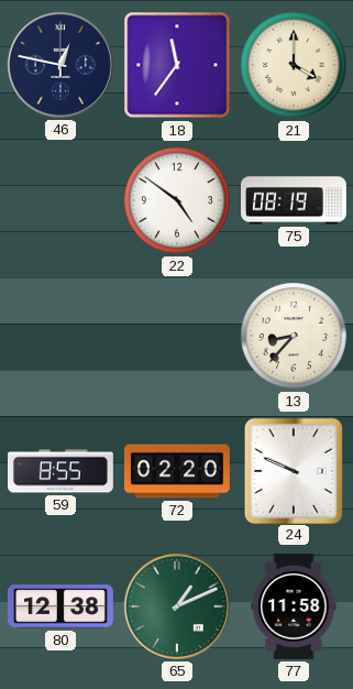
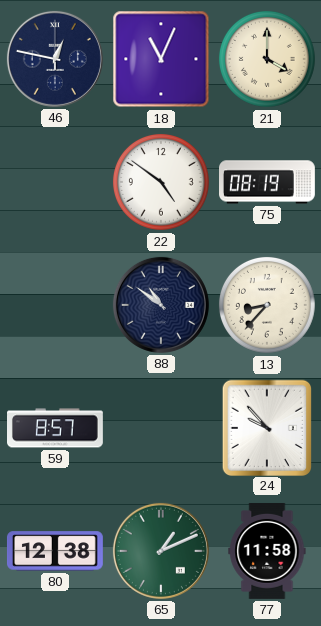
18: 11:36 -> 11:04
88: none -> 10:51
59: 8:55 -> 8:57
72: 02:20 -> none
24: 9:49 -> 9:53
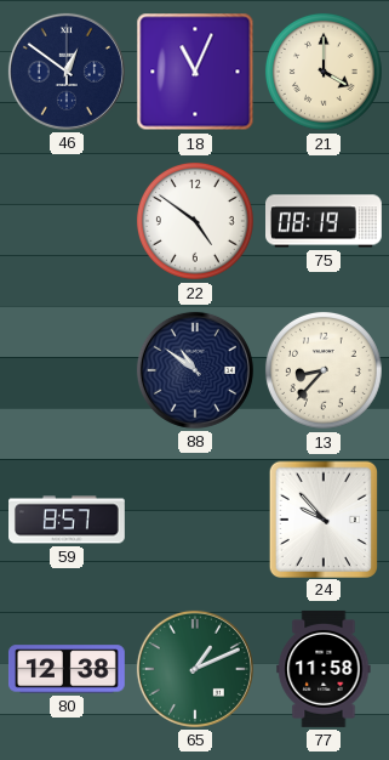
46: 12:47 -> 12:51
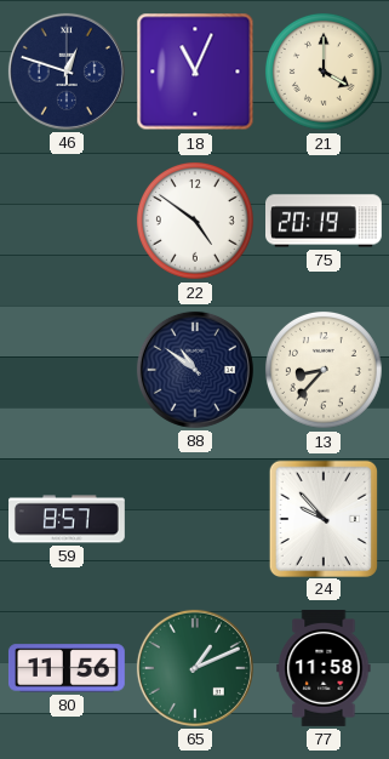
46: 12:51 -> 12:48
75: 08:19 -> 20:19
80: 12:38 -> 11:56
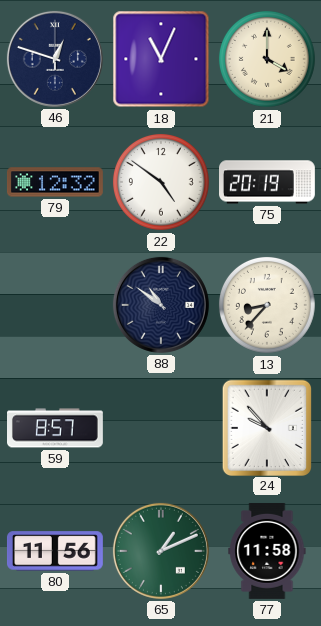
79: none -> 12:32
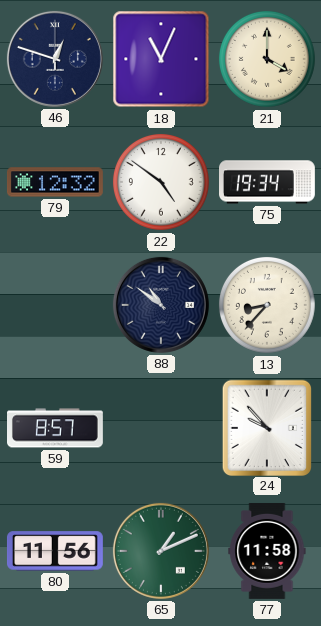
75: 20:19 -> 19:34
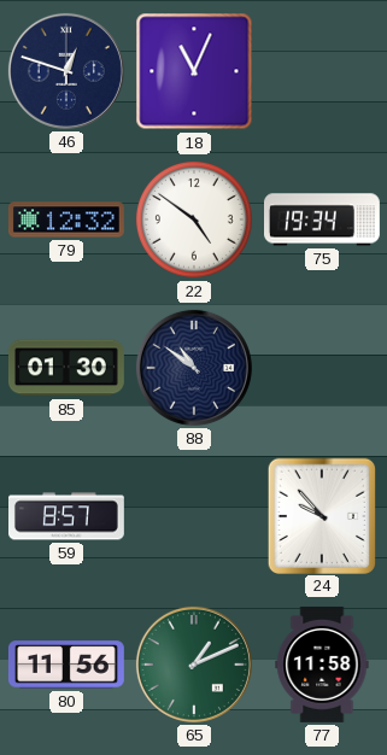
21: 4:00 -> none
85: none -> 01:30
13: 8:37 -> none
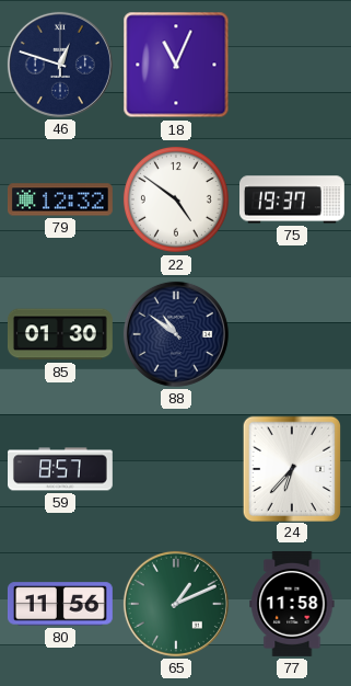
75: 19:34 -> 19:37
24: 9:53 -> 6:37
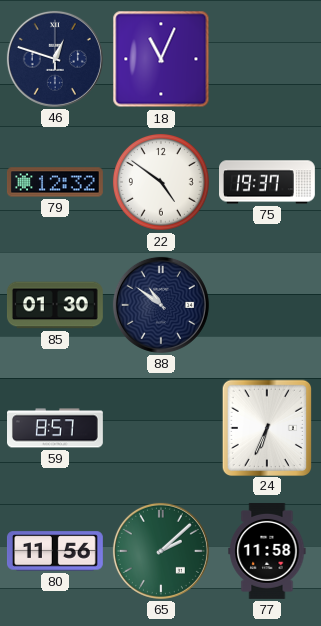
24: 6:37 -> 6:34
65: 1:11 -> 2:08
